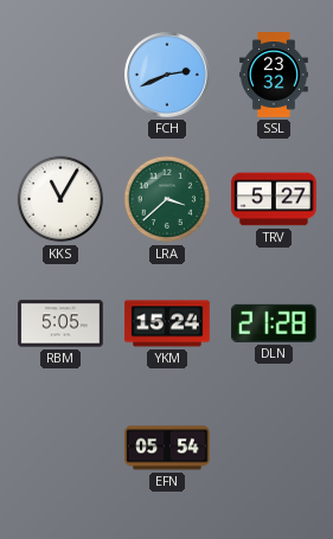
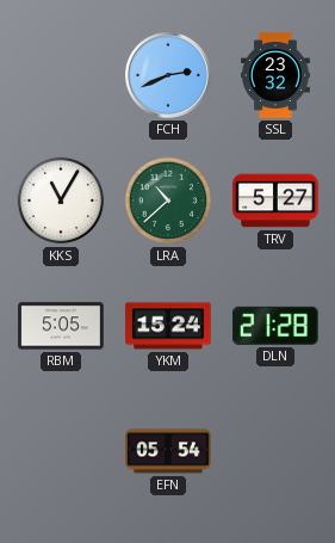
LRA: 3:38 -> 10:38
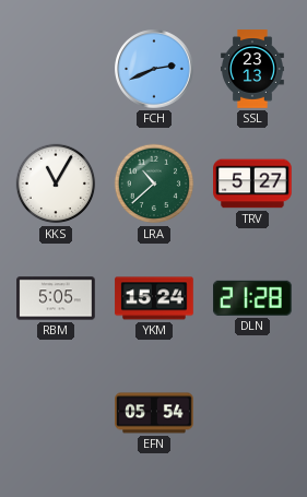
SSL: 23:32 -> 23:13
